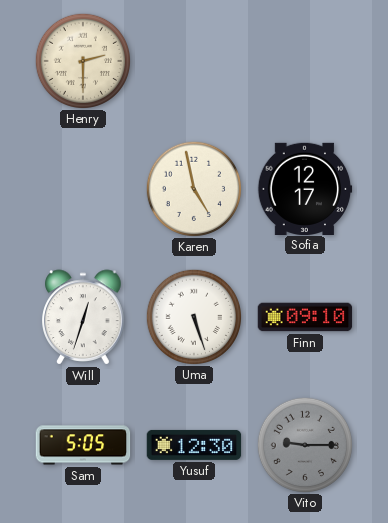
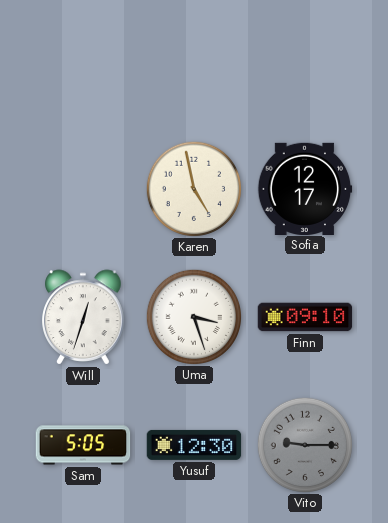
Henry: 2:30 -> none
Uma: 5:27 -> 3:27
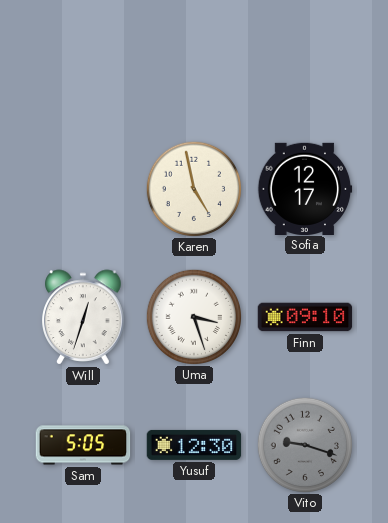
Vito: 9:15 -> 9:18
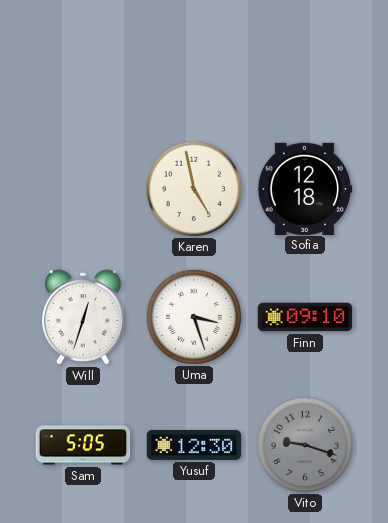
Sofia: 12:17 -> 12:18
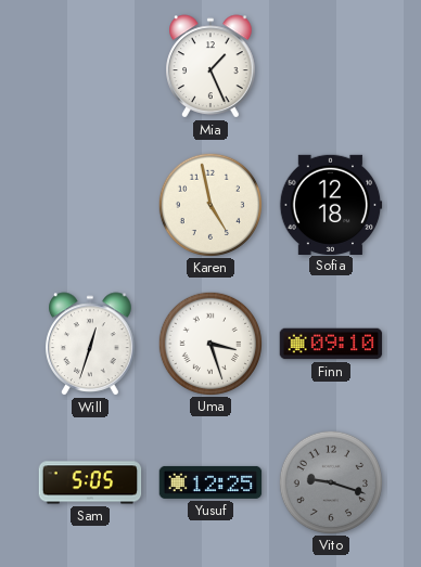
Mia: none -> 1:26
Yusuf: 12:30 -> 12:25
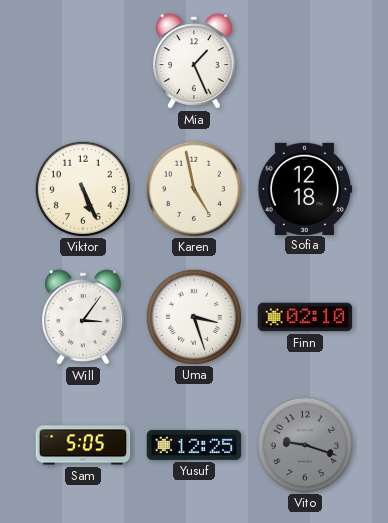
Viktor: none -> 5:26
Will: 12:33 -> 3:06
Finn: 09:10 -> 02:10
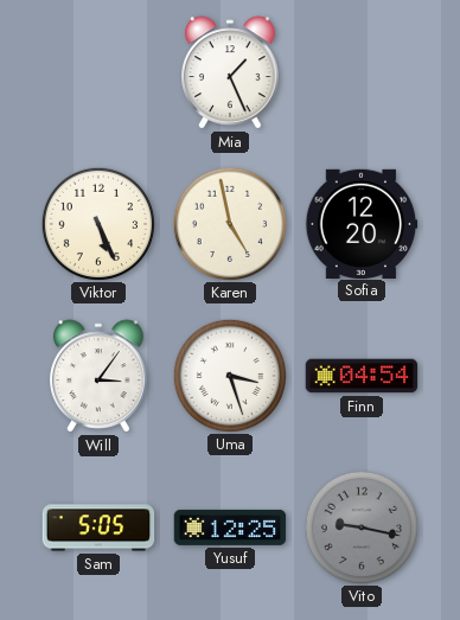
Sofia: 12:18 -> 12:20
Finn: 02:10 -> 04:54
Vito: 9:18 -> 9:17
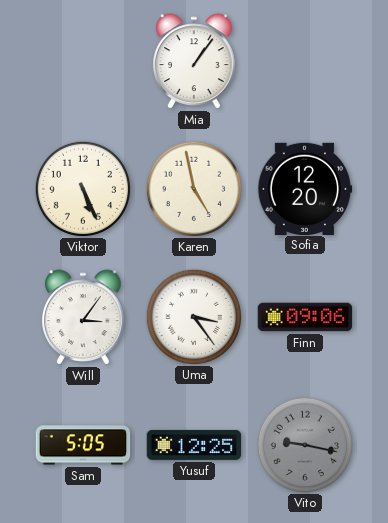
Mia: 1:26 -> 1:06
Uma: 3:27 -> 3:24
Finn: 04:54 -> 09:06
